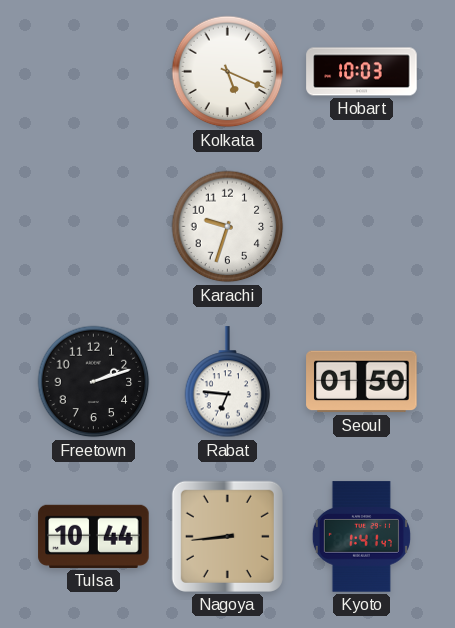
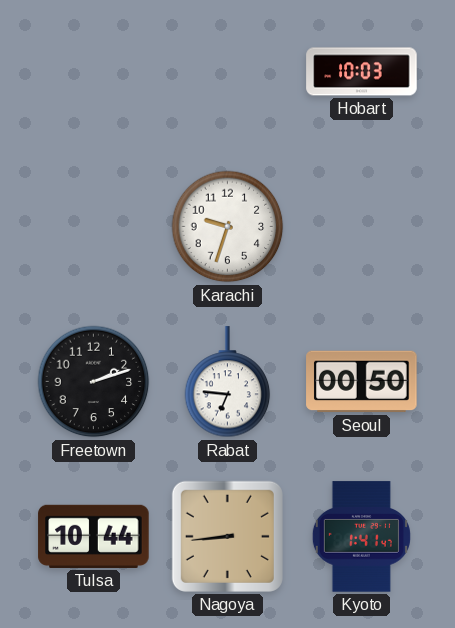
Kolkata: 5:19 -> none
Seoul: 01:50 -> 00:50
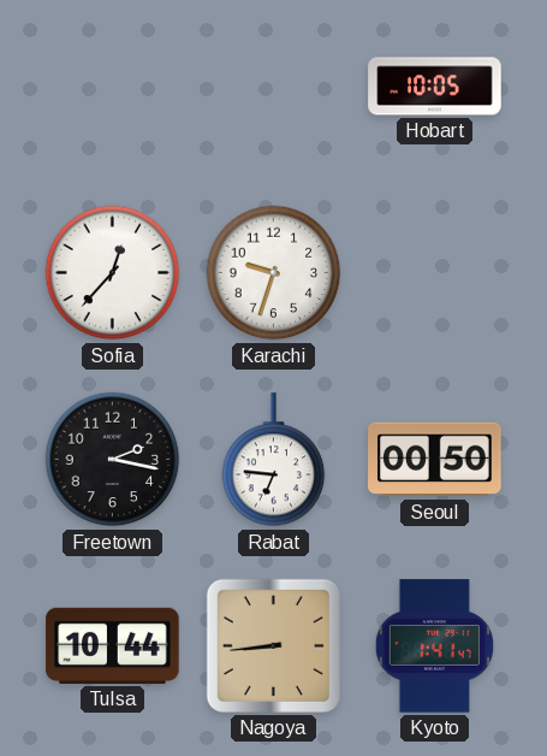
Hobart: 10:03 -> 10:05
Sofia: none -> 12:37
Freetown: 2:12 -> 2:17
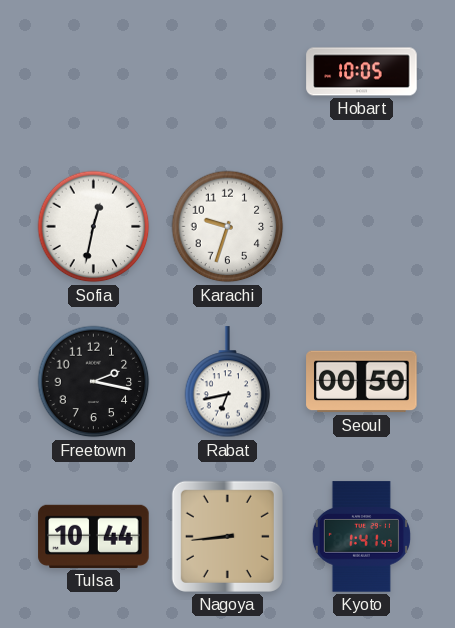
Sofia: 12:37 -> 12:32
Rabat: 6:46 -> 6:43
